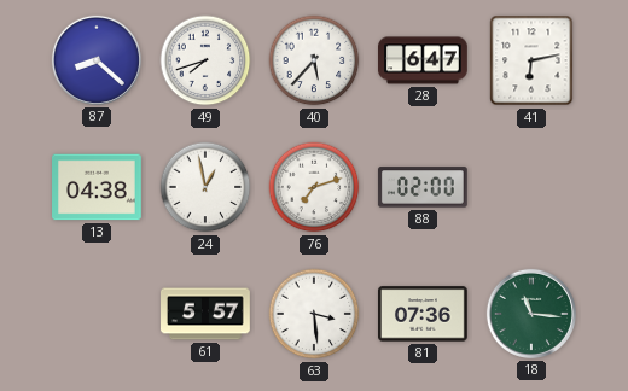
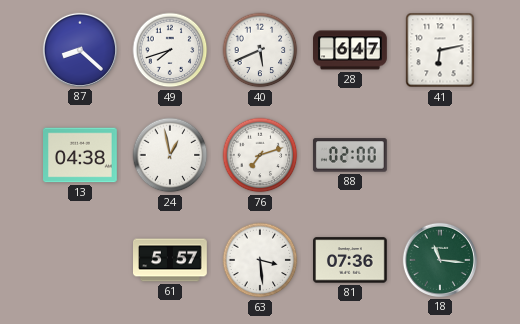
40: 5:37 -> 5:41
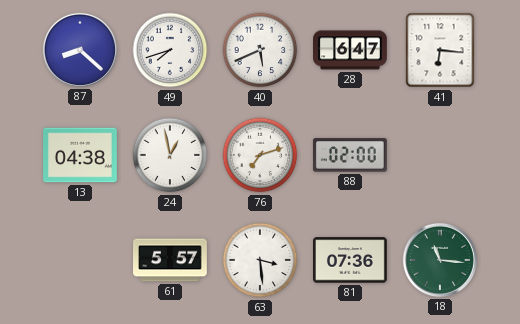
41: 6:13 -> 6:16
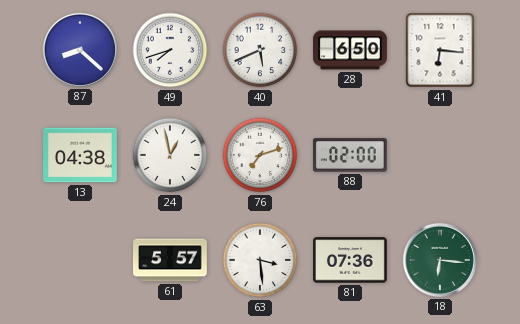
28: 6:47 -> 6:50
18: 11:16 -> 6:16
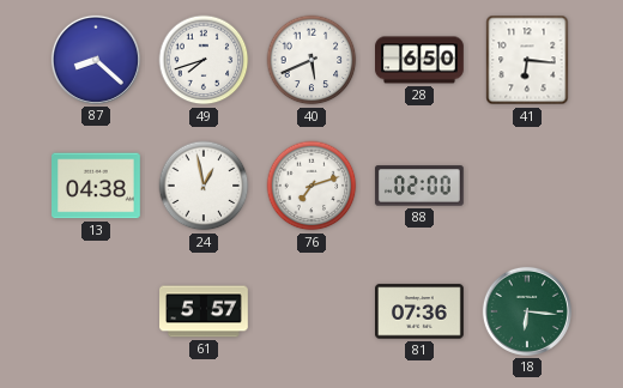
63: 3:29 -> none
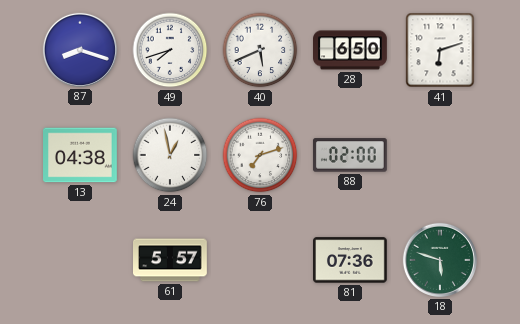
87: 8:22 -> 8:18
41: 6:16 -> 6:12
18: 6:16 -> 5:48
